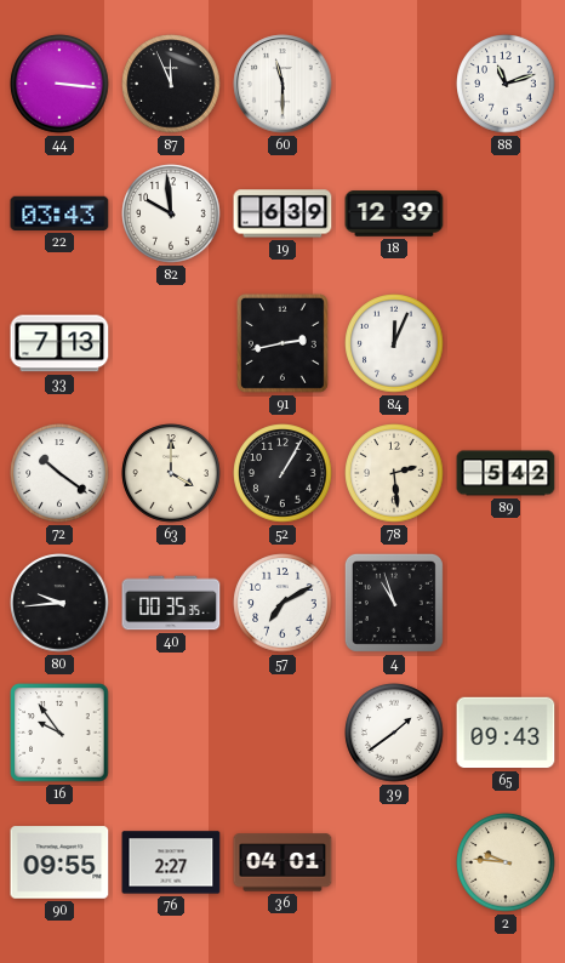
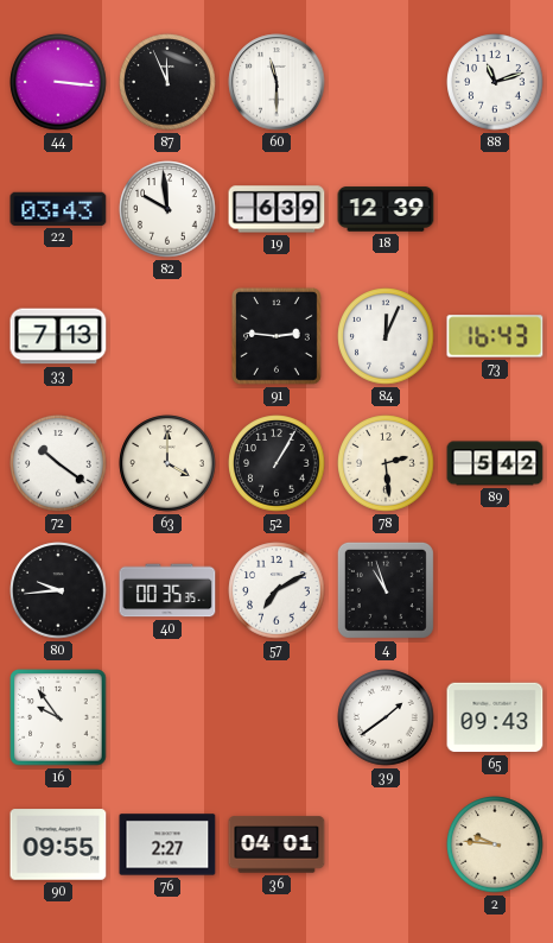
91: 2:43 -> 2:46
73: none -> 16:43
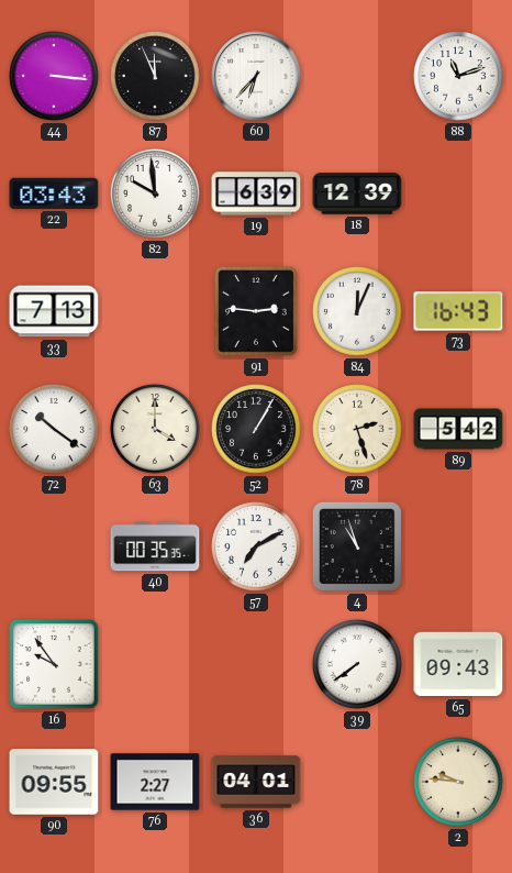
60: 11:30 -> 6:37
78: 2:29 -> 2:27
80: 9:44 -> none
39: 1:39 -> 7:39
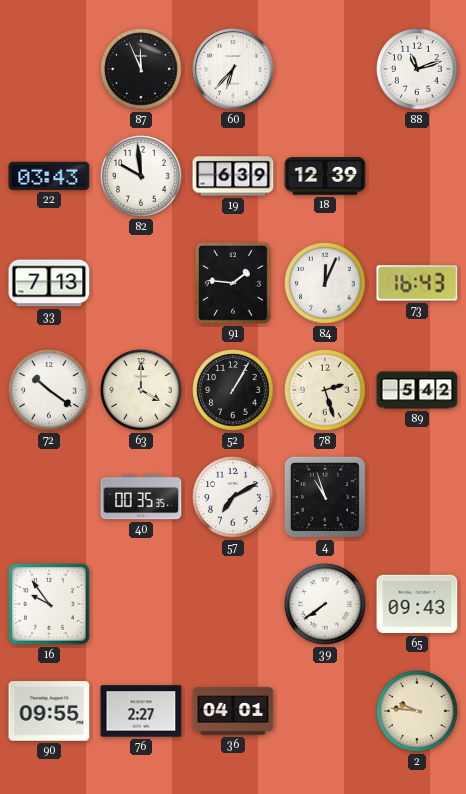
44: 3:16 -> none
91: 2:46 -> 1:46
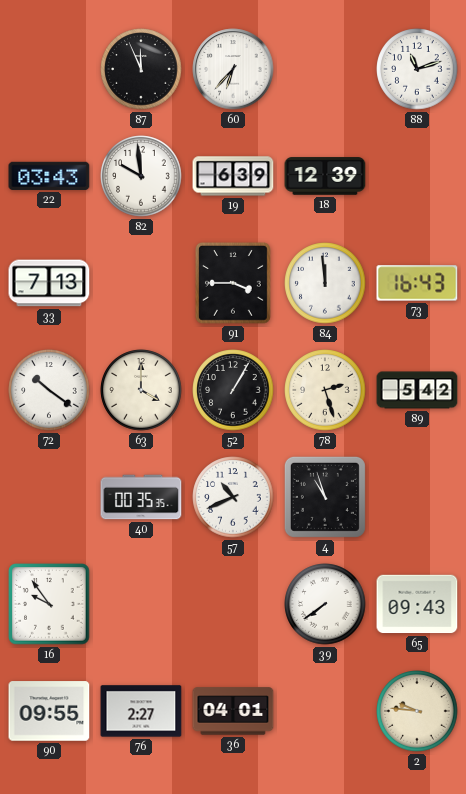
91: 1:46 -> 3:45
84: 12:04 -> 11:59
57: 7:10 -> 10:41
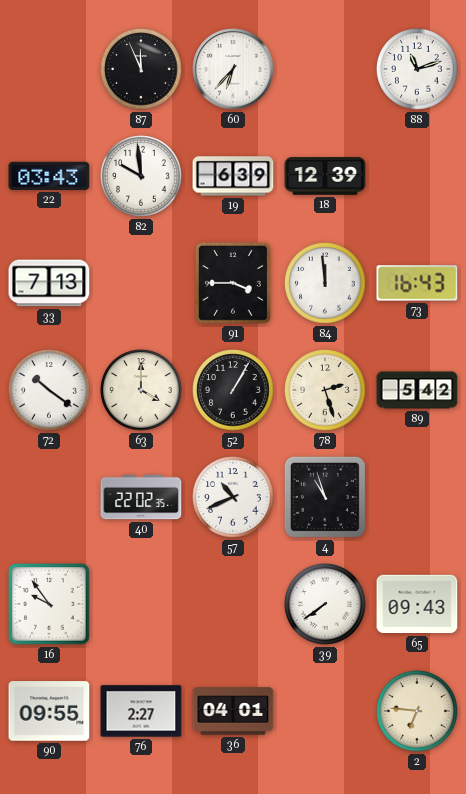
40: 00:35 -> 22:02
2: 9:46 -> 6:46
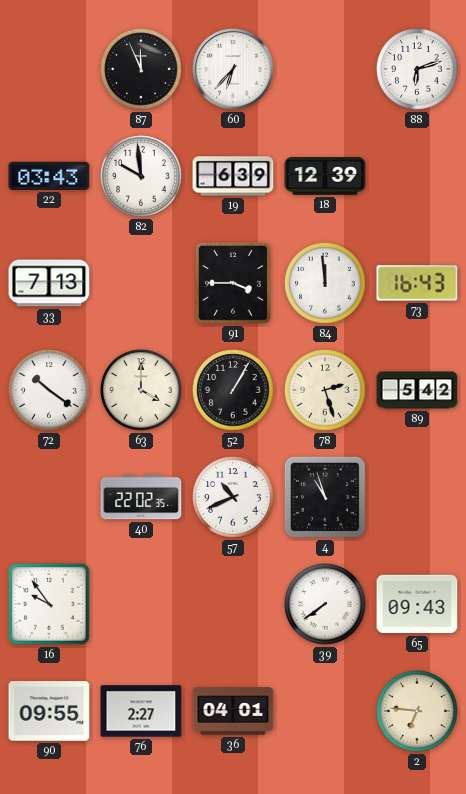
88: 11:12 -> 6:12
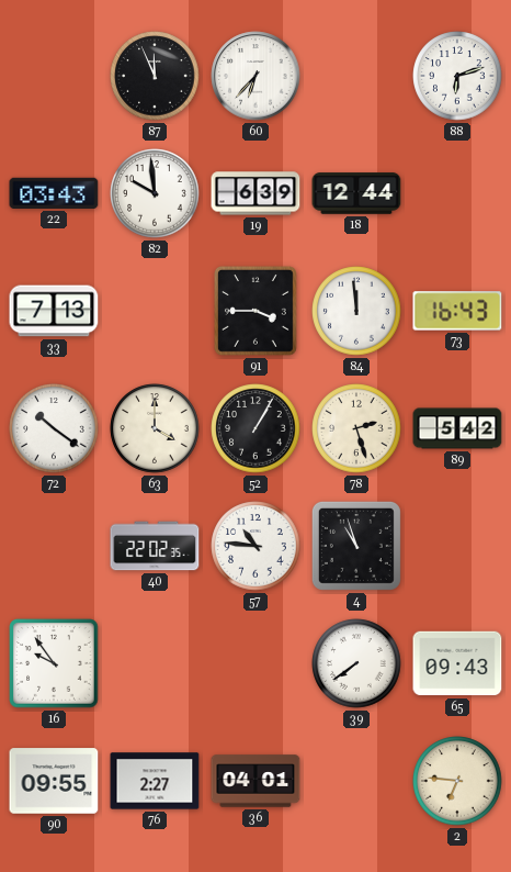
18: 12:39 -> 12:44
57: 10:41 -> 10:46
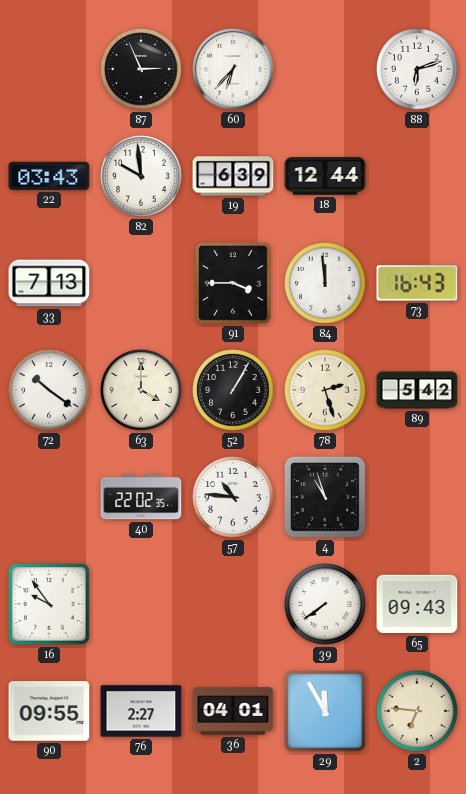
87: 11:56 -> 2:56
29: none -> 11:55
